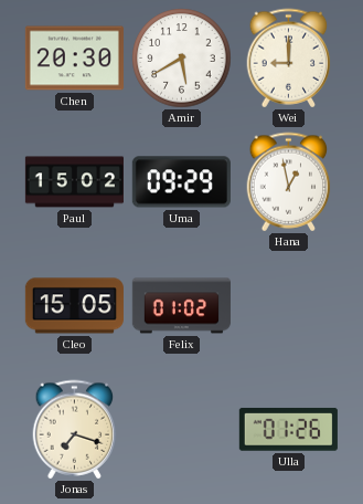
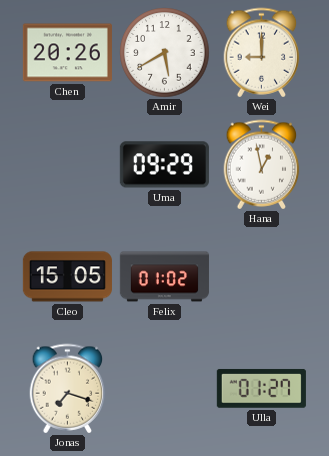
Chen: 20:30 -> 20:26
Paul: 15:02 -> none
Ulla: 01:26 -> 01:27
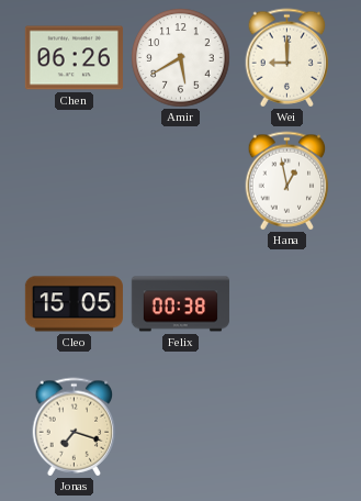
Chen: 20:26 -> 06:26
Uma: 09:29 -> none
Felix: 01:02 -> 00:38
Ulla: 01:27 -> none
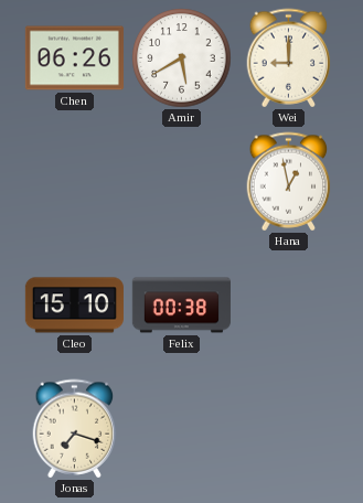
Cleo: 15:05 -> 15:10
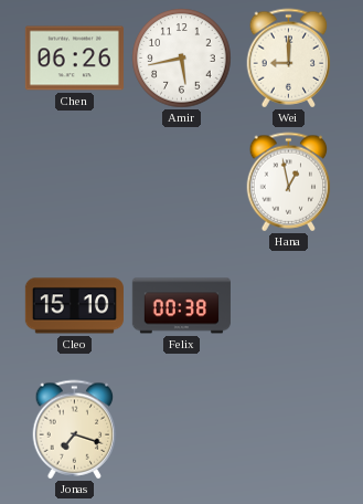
Amir: 5:40 -> 5:43
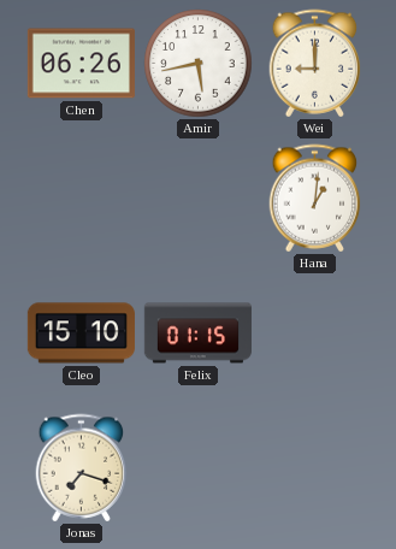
Hana: 12:58 -> 1:01
Felix: 00:38 -> 01:15
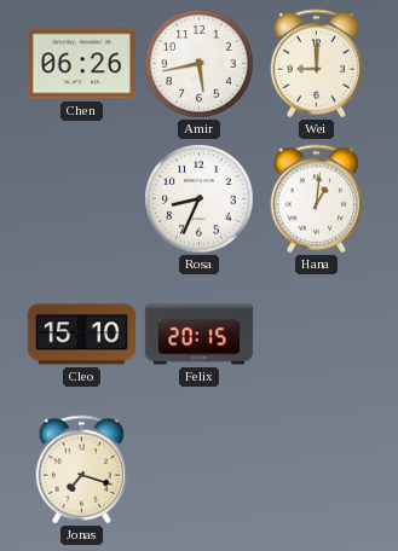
Rosa: none -> 8:34
Felix: 01:15 -> 20:15
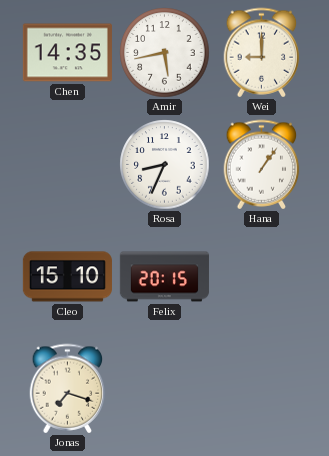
Chen: 06:26 -> 14:35
Hana: 1:01 -> 1:06
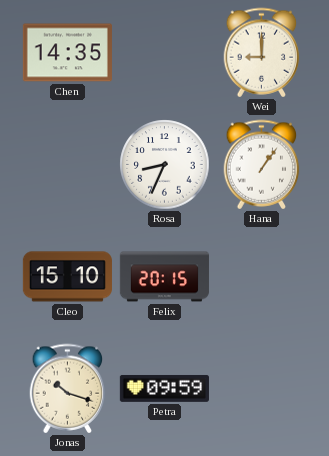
Amir: 5:43 -> none
Jonas: 7:18 -> 10:18
Petra: none -> 09:59
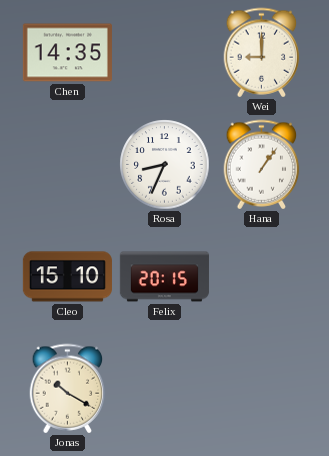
Jonas: 10:18 -> 10:20
Petra: 09:59 -> none
